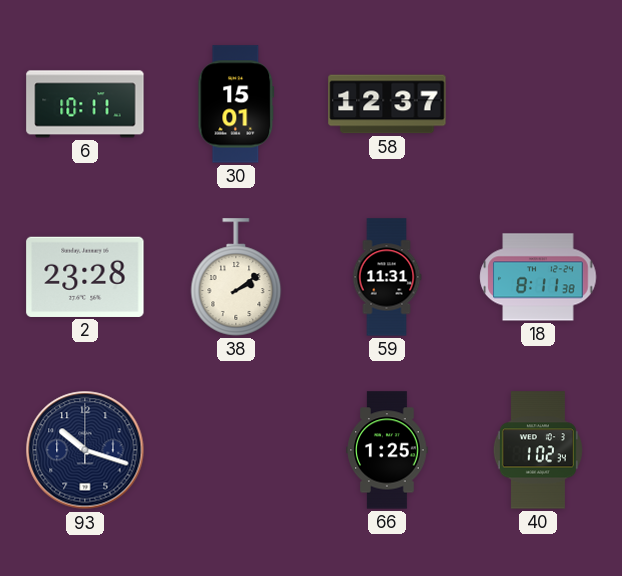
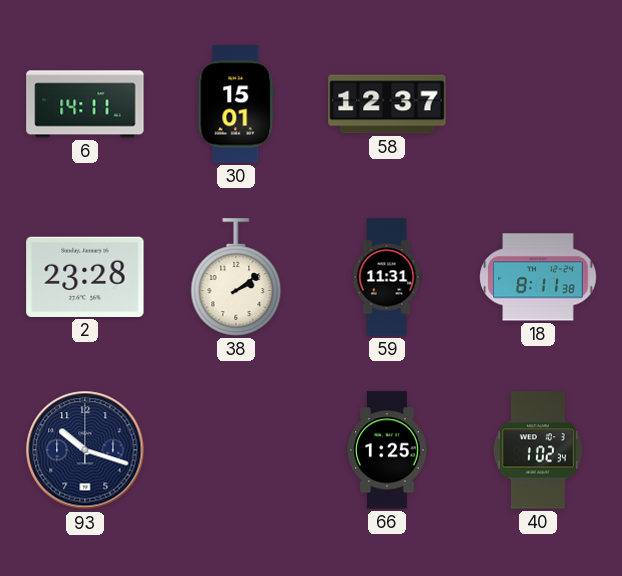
6: 10:11 -> 14:11
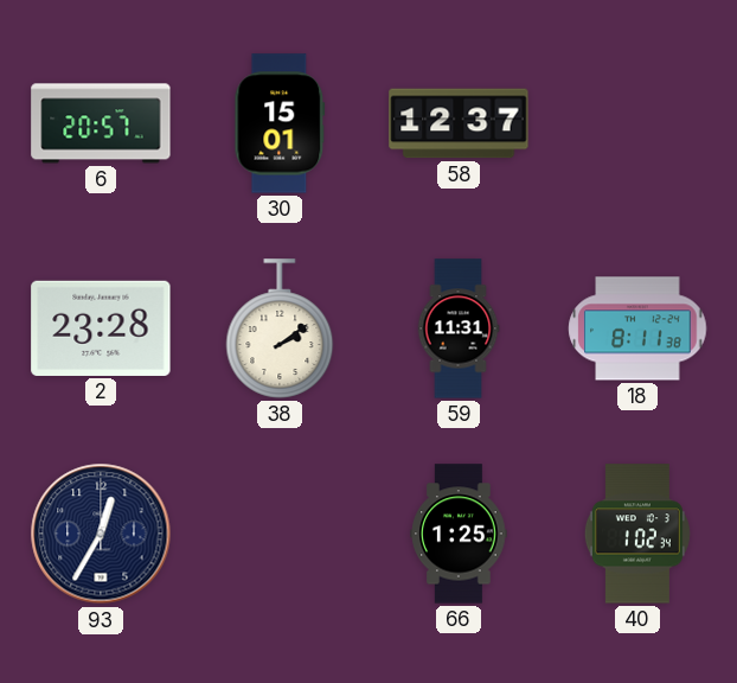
6: 14:11 -> 20:57
93: 10:18 -> 12:35
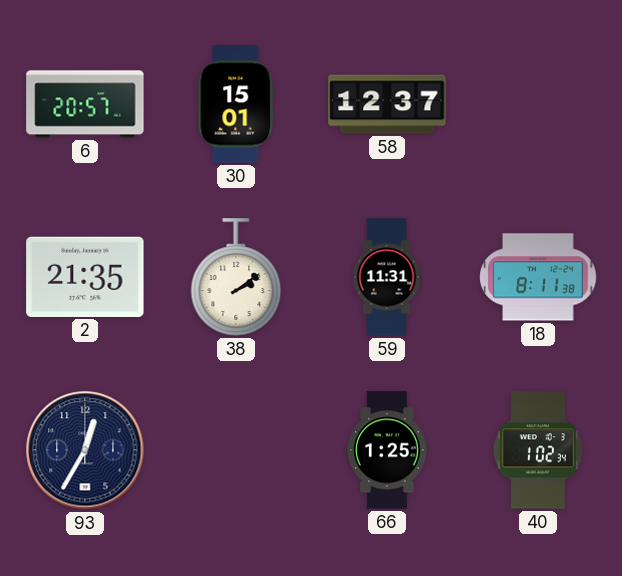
2: 23:28 -> 21:35
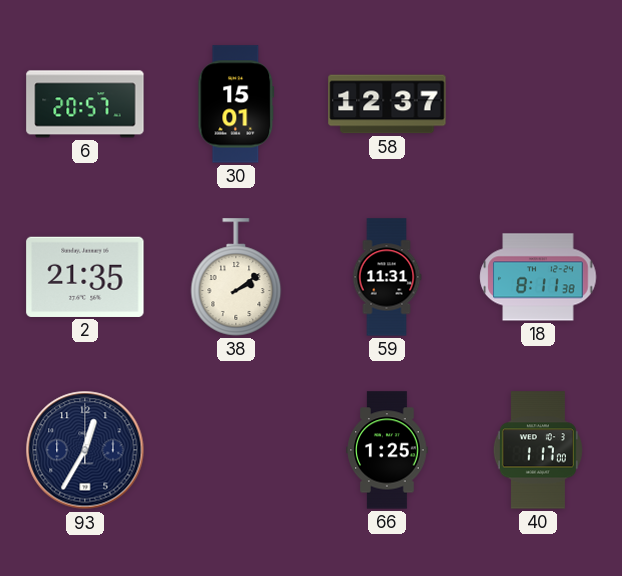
40: 1:02 -> 1:17
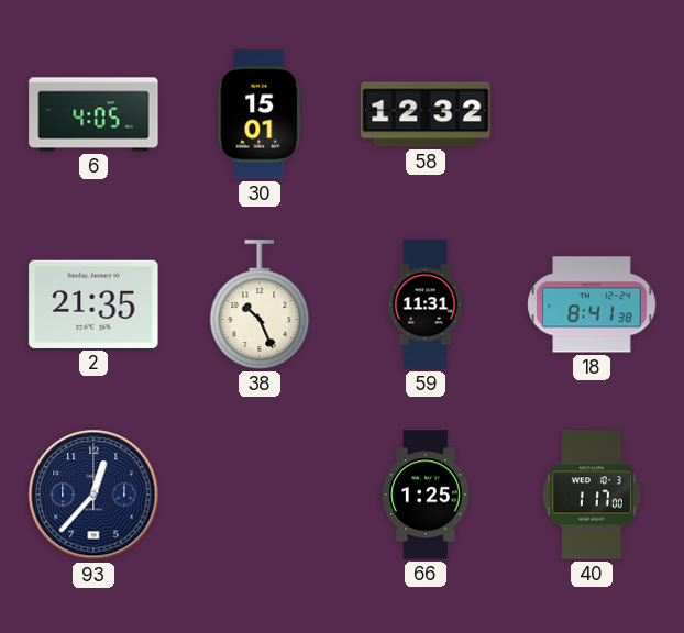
6: 20:57 -> 4:05
58: 12:37 -> 12:32
38: 2:09 -> 10:26
18: 8:11 -> 8:41
93: 12:35 -> 12:37
